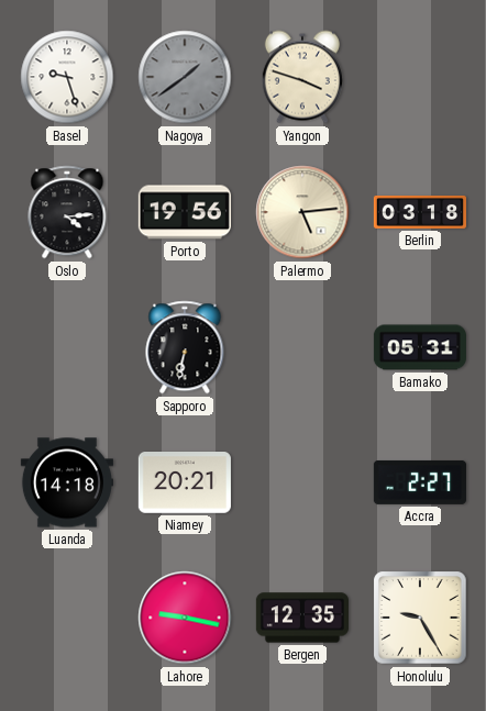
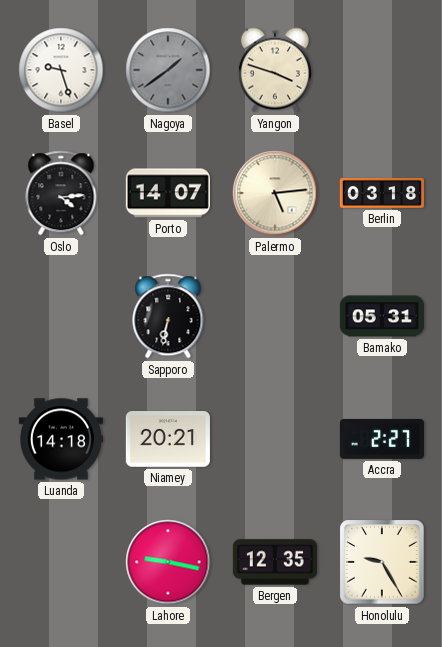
Porto: 19:56 -> 14:07
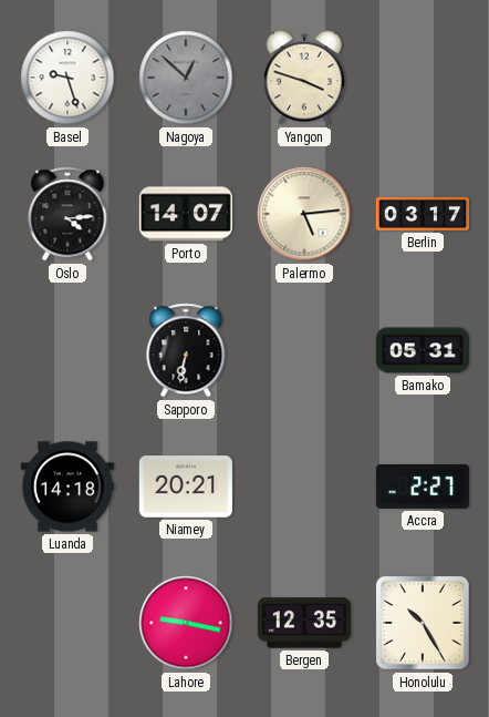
Nagoya: 1:39 -> 12:52
Berlin: 03:18 -> 03:17
Honolulu: 9:25 -> 10:25
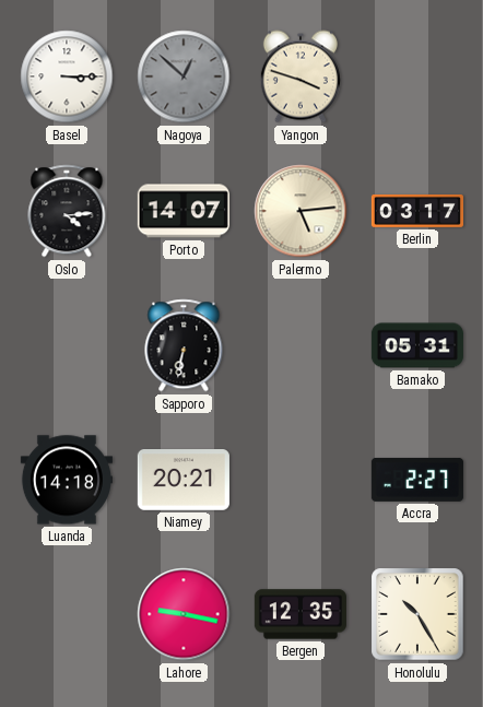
Basel: 9:27 -> 3:15
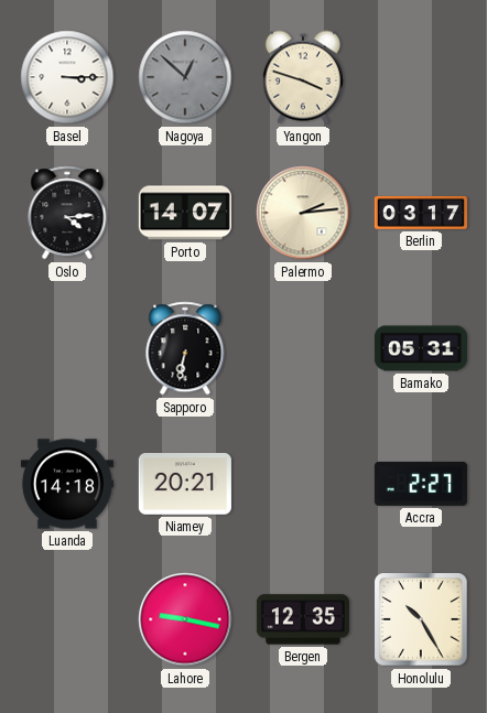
Palermo: 5:14 -> 2:14
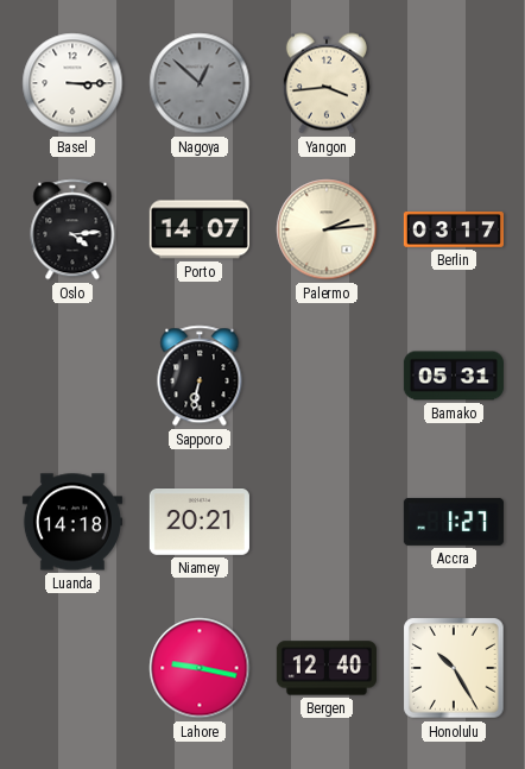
Yangon: 3:48 -> 3:44
Accra: 2:27 -> 1:27
Bergen: 12:35 -> 12:40
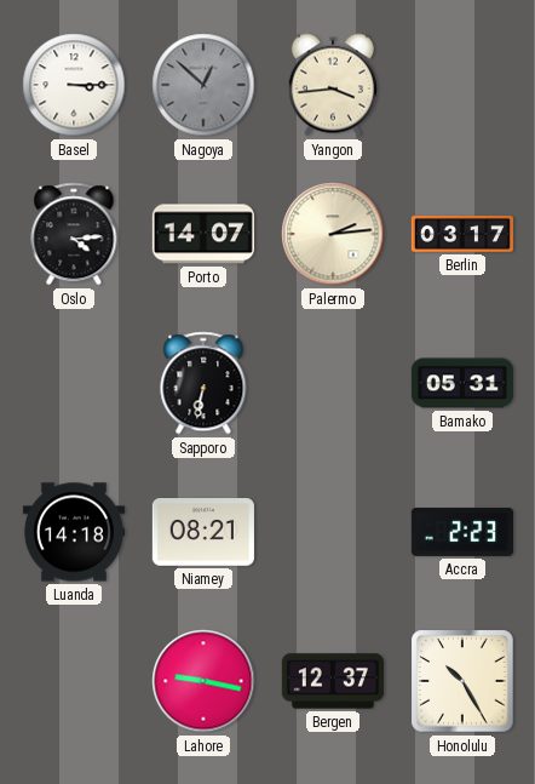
Niamey: 20:21 -> 08:21
Accra: 1:27 -> 2:23
Bergen: 12:40 -> 12:37
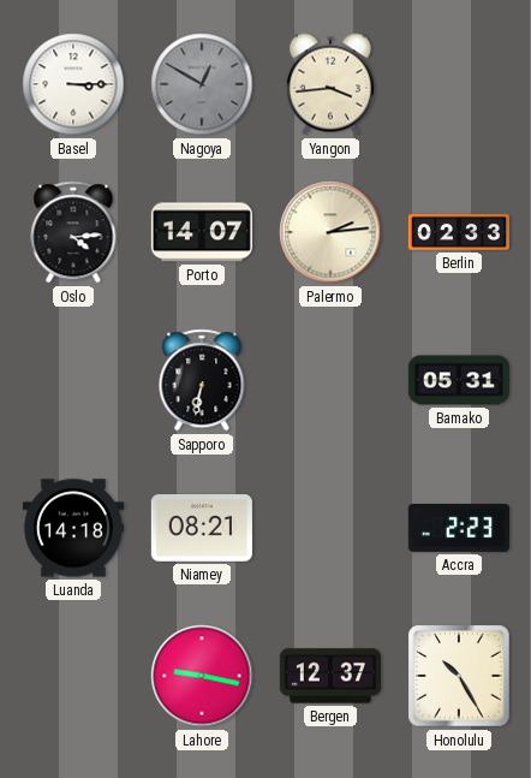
Nagoya: 12:52 -> 12:50
Berlin: 03:17 -> 02:33
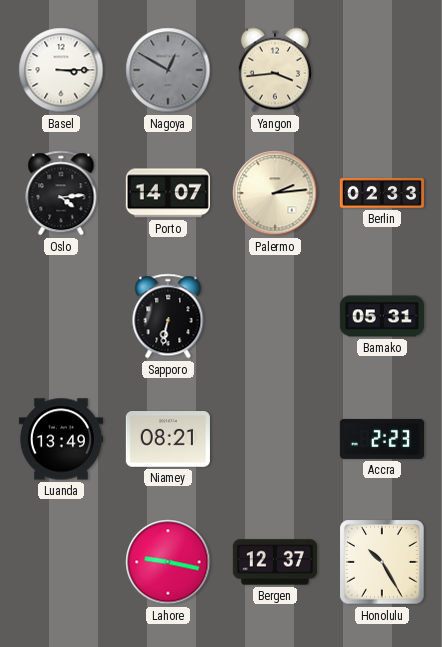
Luanda: 14:18 -> 13:49
